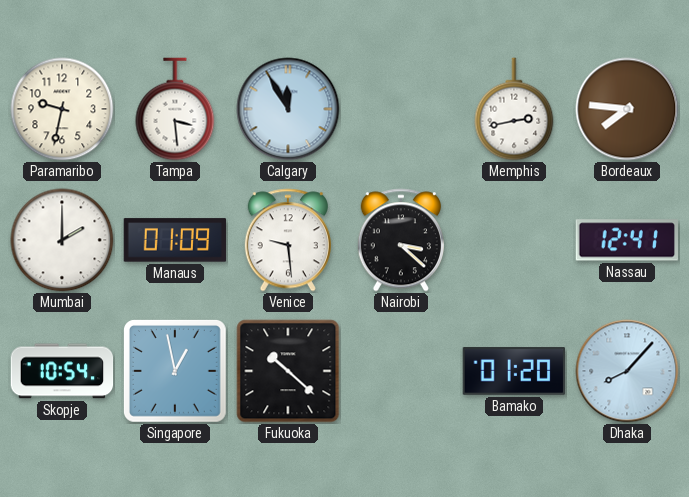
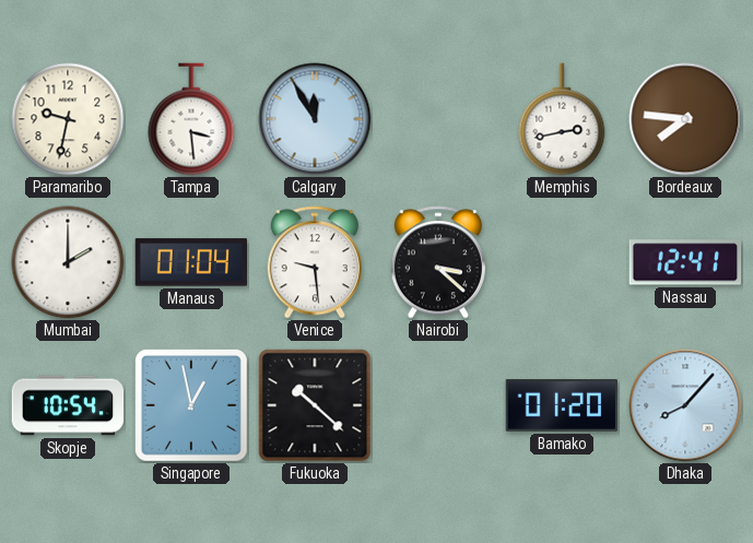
Manaus: 01:09 -> 01:04
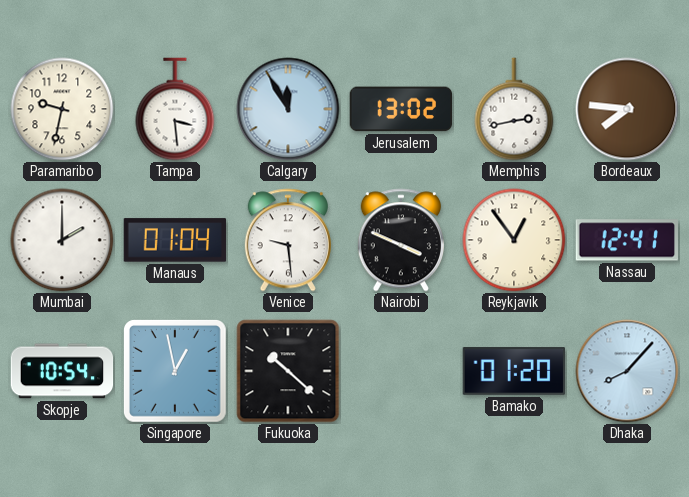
Jerusalem: none -> 13:02
Nairobi: 3:22 -> 3:49
Reykjavik: none -> 12:54
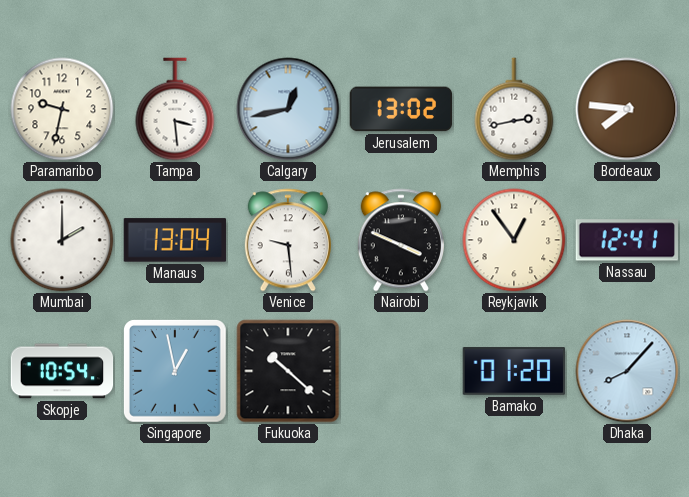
Calgary: 11:55 -> 12:43
Manaus: 01:04 -> 13:04
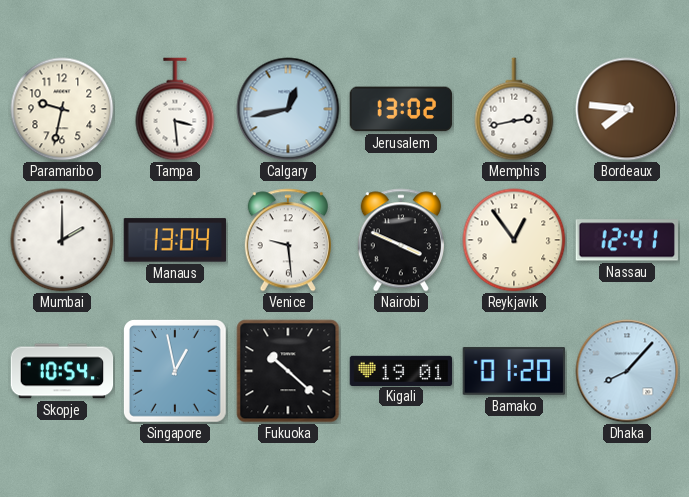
Kigali: none -> 19:01
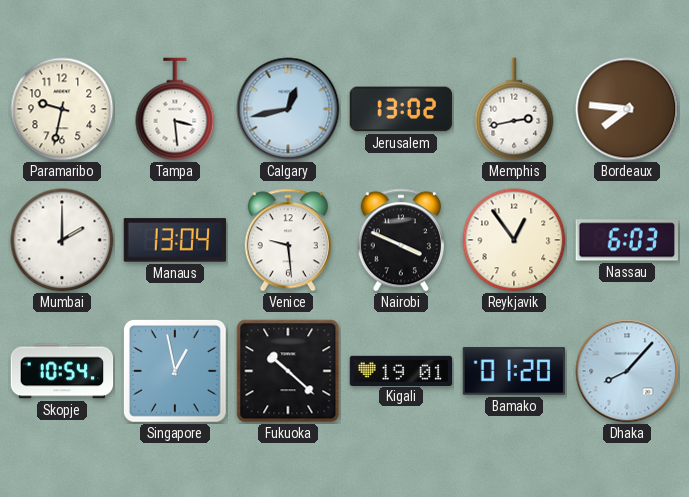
Nassau: 12:41 -> 6:03
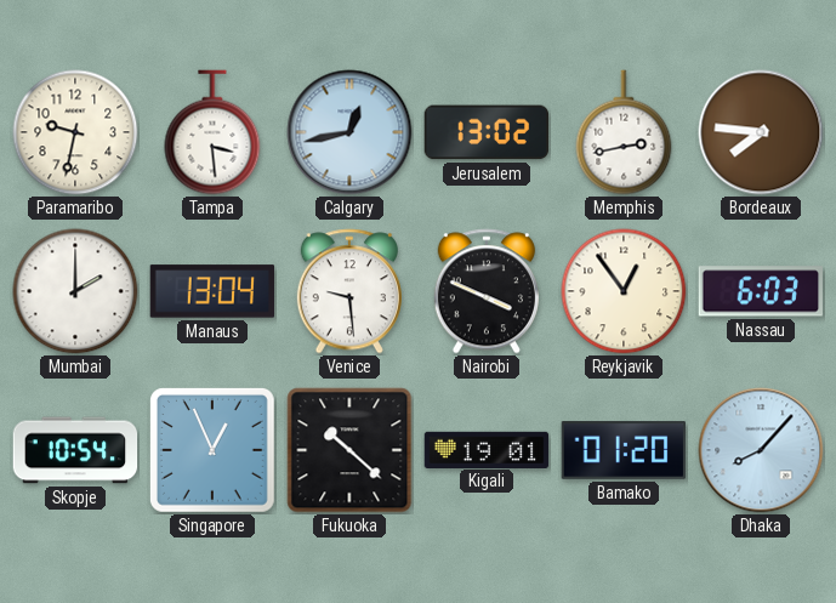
Singapore: 12:58 -> 12:56
